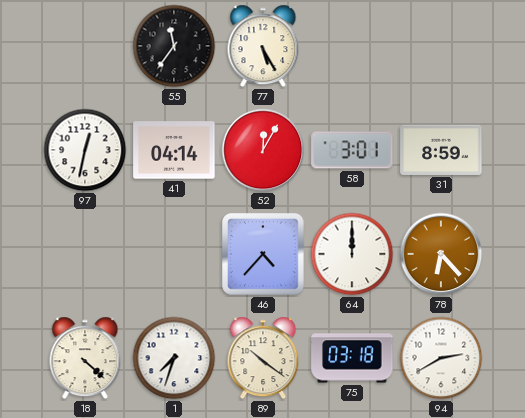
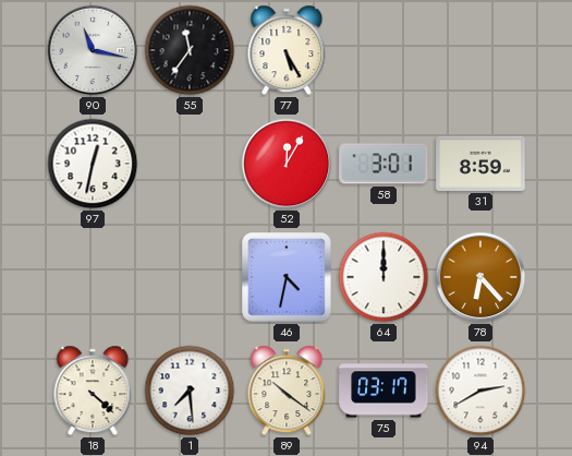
90: none -> 11:17
41: 04:14 -> none
46: 4:37 -> 4:32
1: 7:33 -> 7:29
75: 03:18 -> 03:17
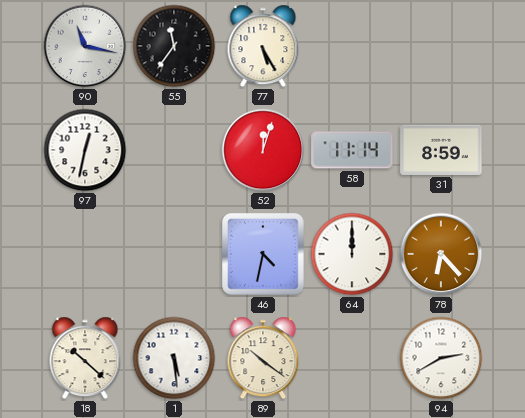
52: 12:05 -> 12:03
58: 3:01 -> 11:14
18: 4:22 -> 10:22
1: 7:29 -> 5:29
75: 03:17 -> none
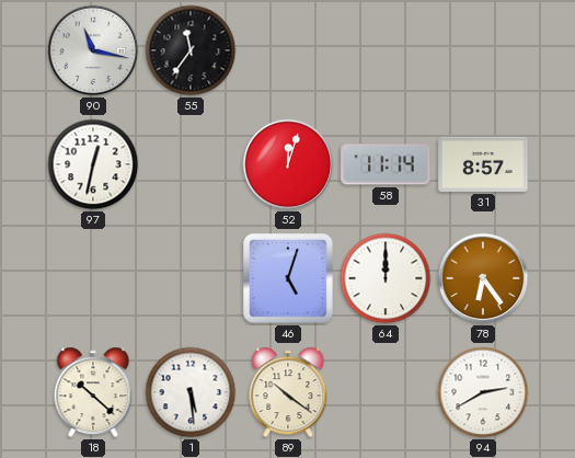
77: 5:25 -> none
31: 8:59 -> 8:57
46: 4:32 -> 5:03
78: 6:23 -> 6:24
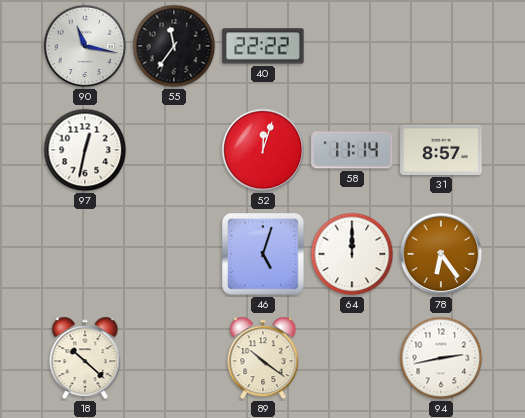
40: none -> 22:22
1: 5:29 -> none
94: 2:40 -> 2:43
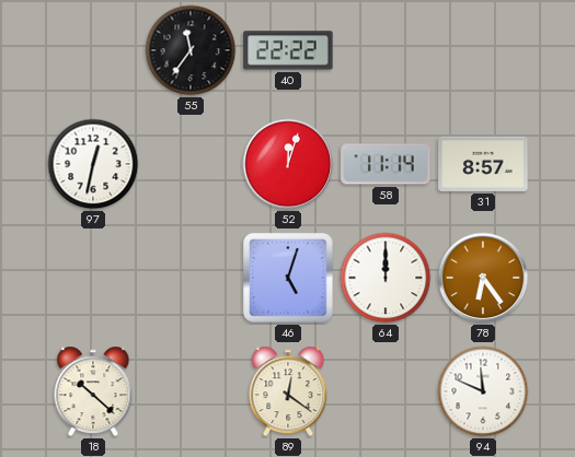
90: 11:17 -> none
89: 10:21 -> 12:21
94: 2:43 -> 11:49
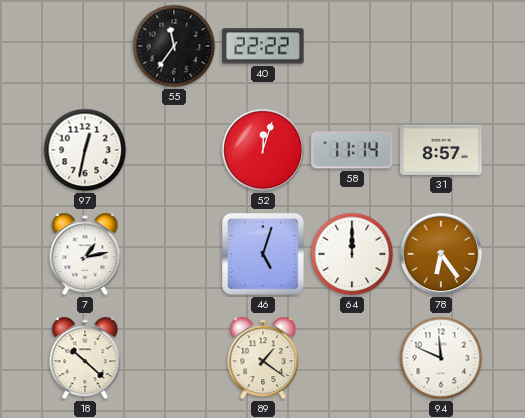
7: none -> 1:13
89: 12:21 -> 1:21
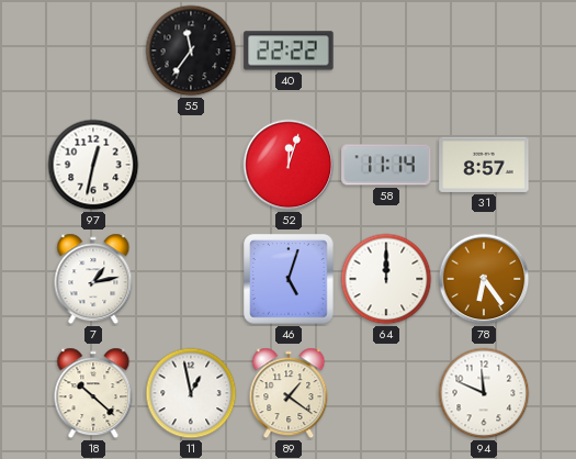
11: none -> 12:58
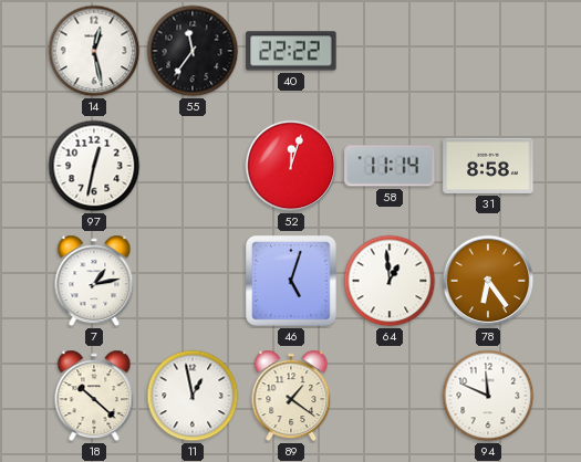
14: none -> 12:28
31: 8:57 -> 8:58
64: 12:00 -> 12:59
